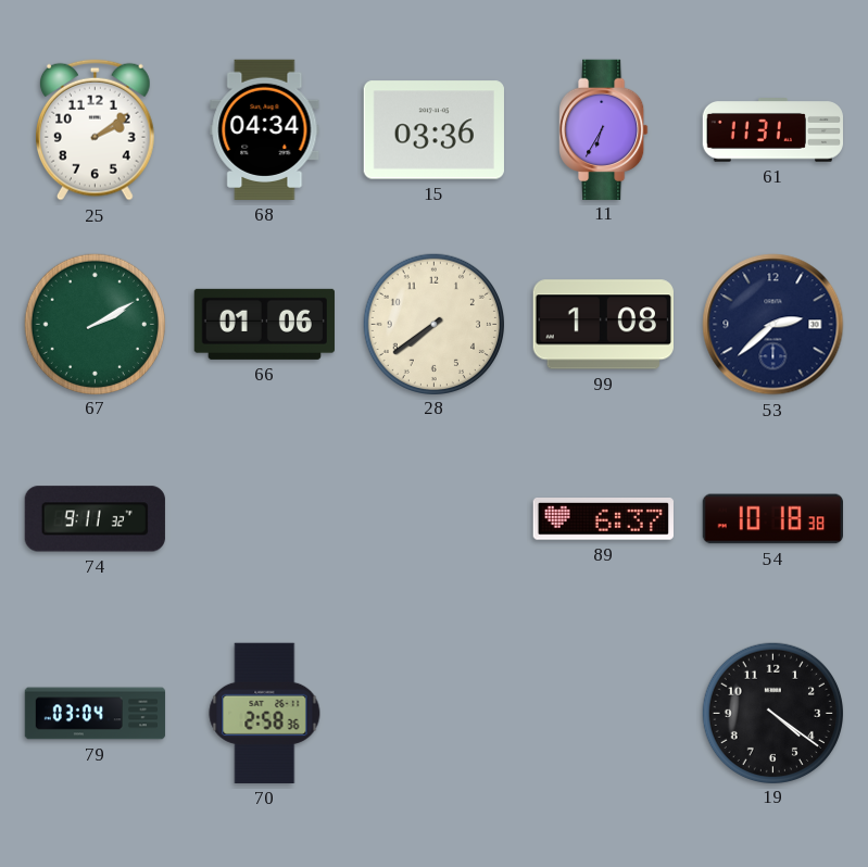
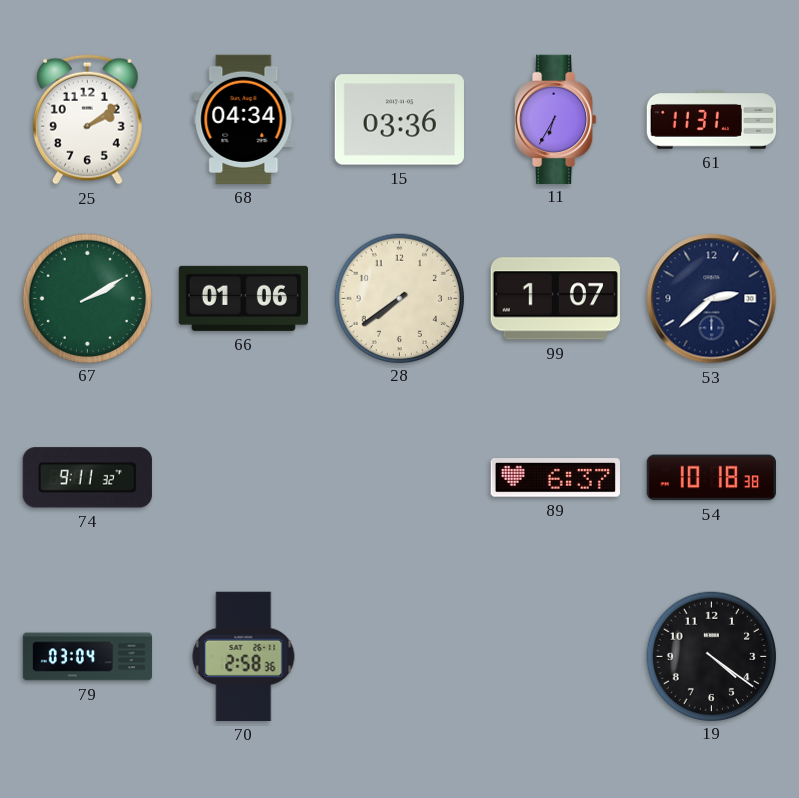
99: 1:08 -> 1:07
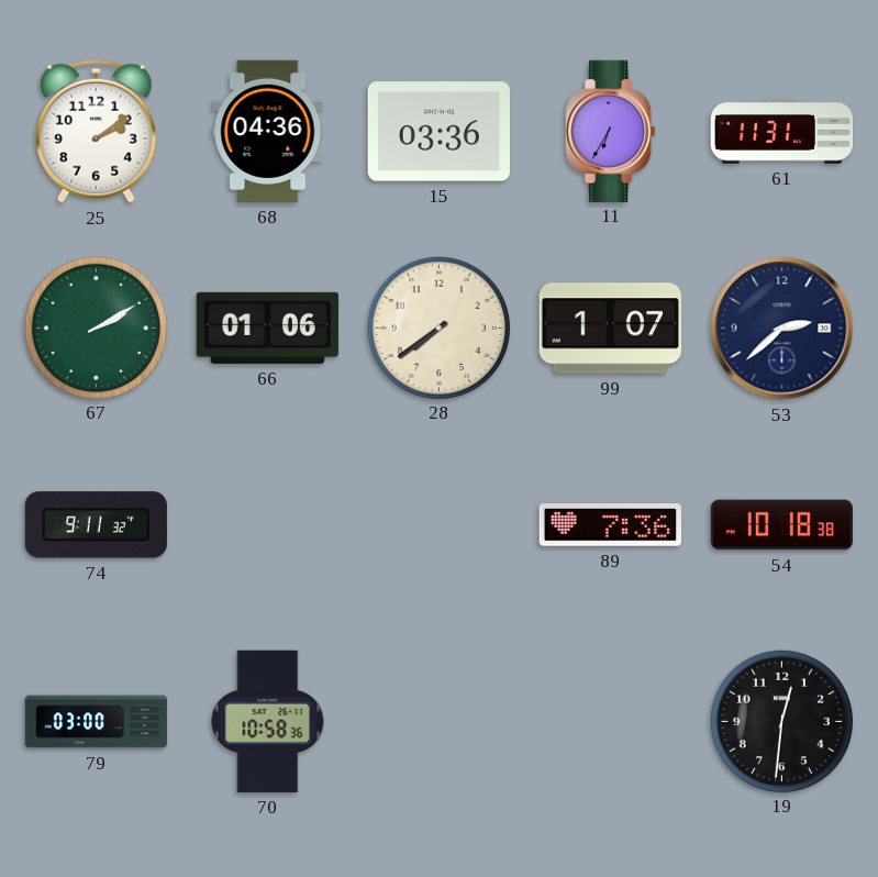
68: 04:34 -> 04:36
89: 6:37 -> 7:36
79: 03:04 -> 03:00
70: 2:58 -> 10:58
19: 4:21 -> 12:31
